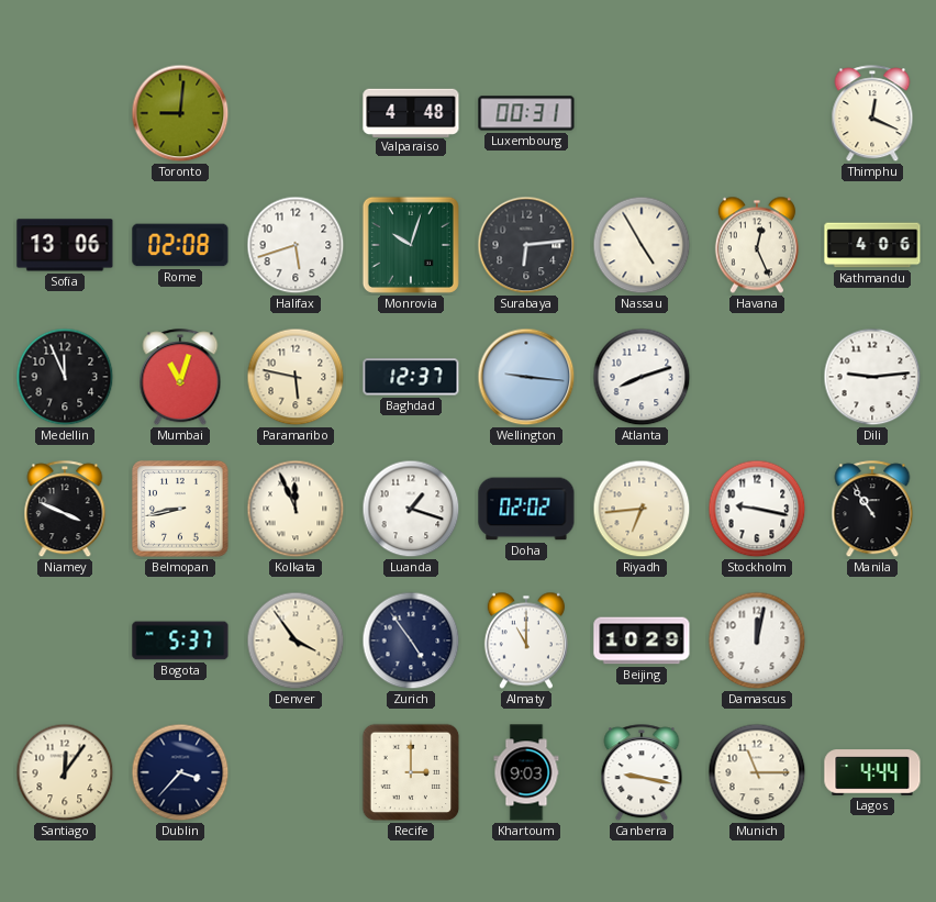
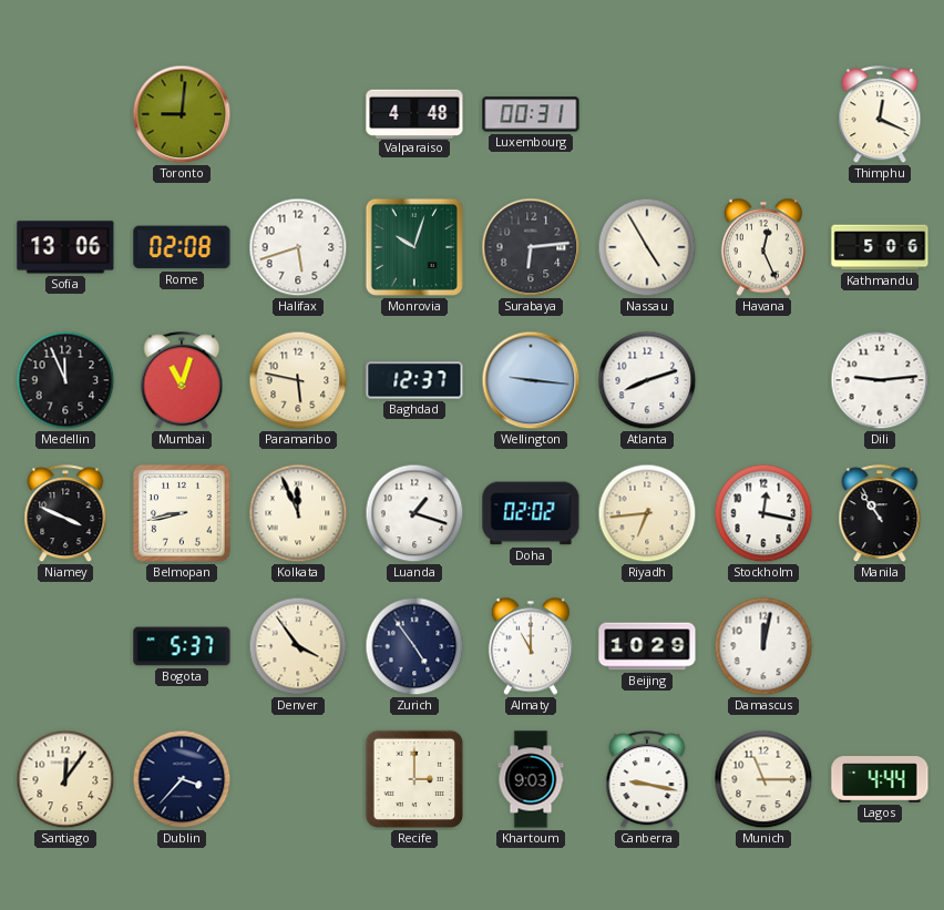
Kathmandu: 4:06 -> 5:06
Stockholm: 9:17 -> 12:17
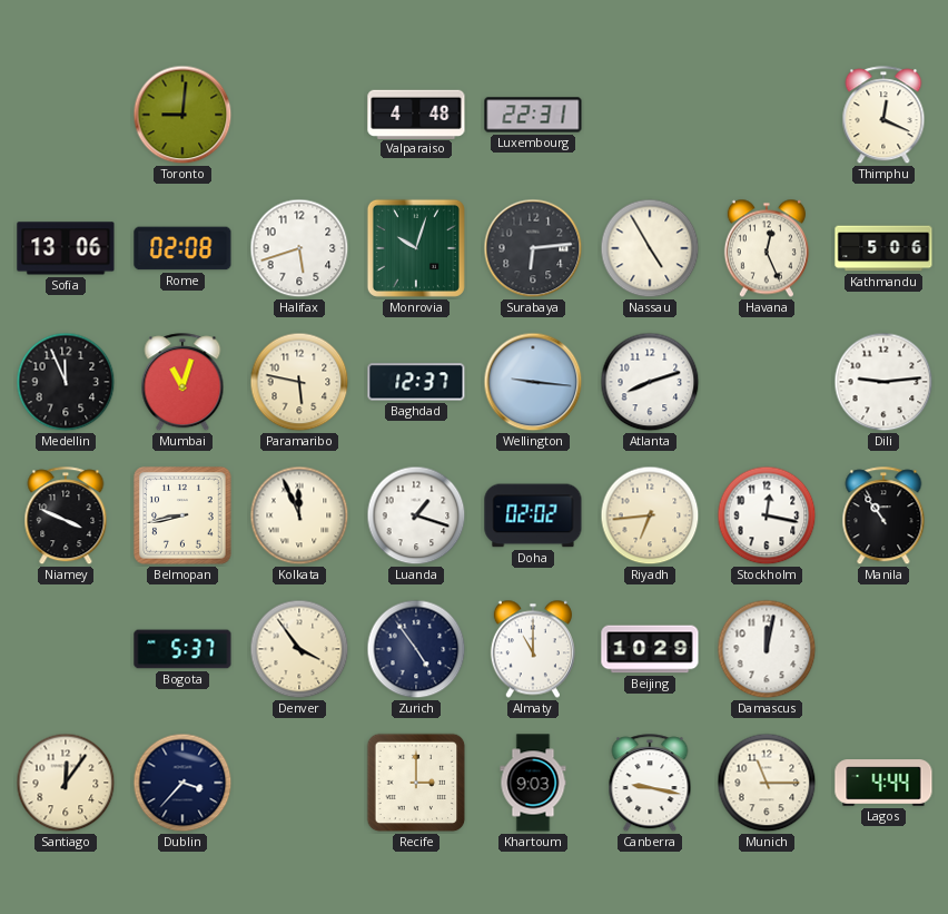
Luxembourg: 00:31 -> 22:31
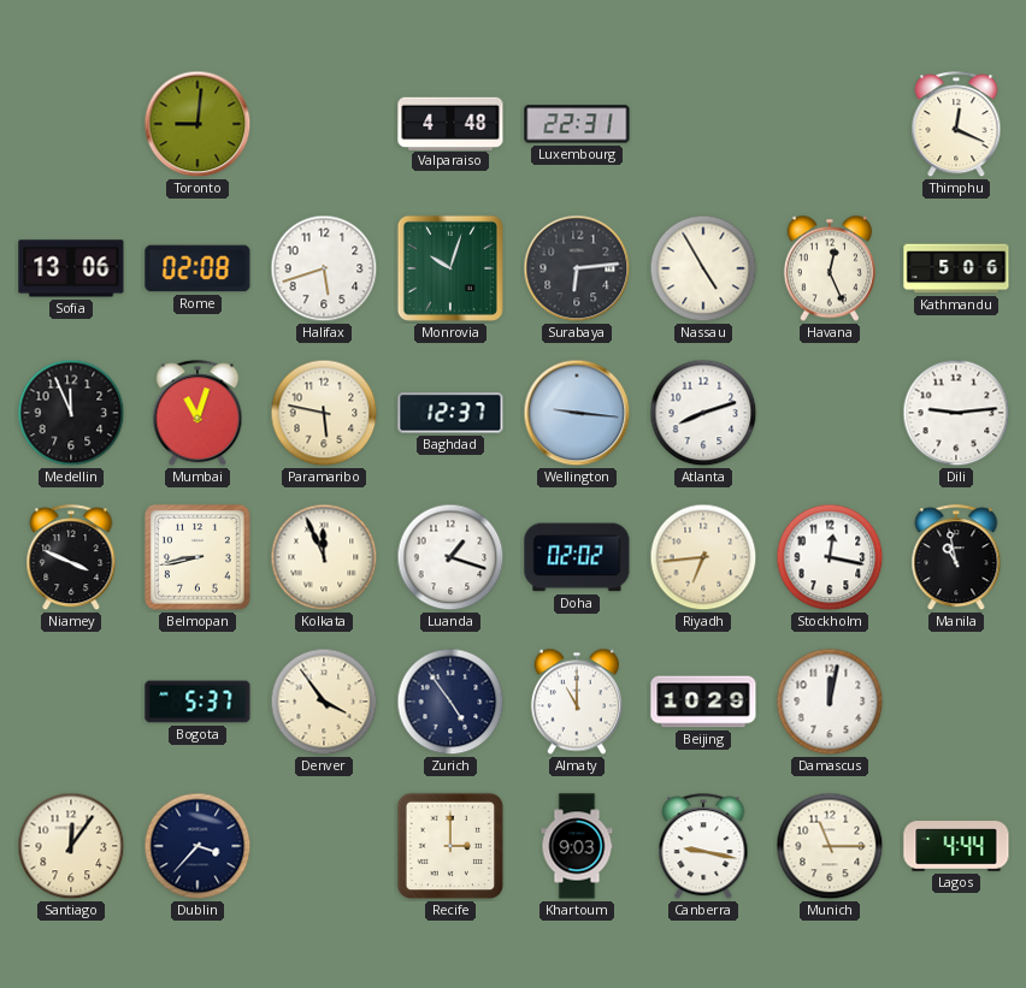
Manila: 10:54 -> 10:58
